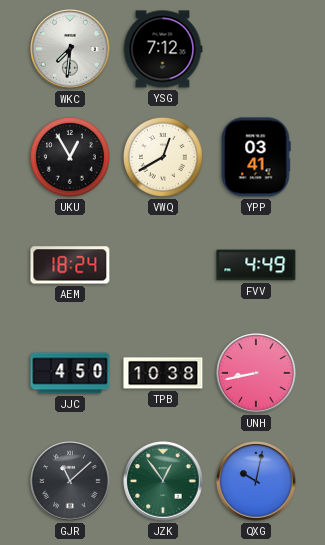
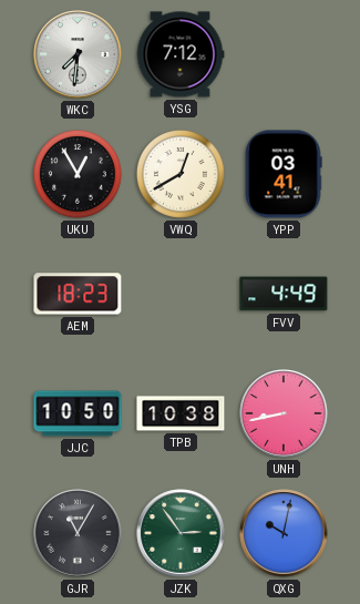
AEM: 18:24 -> 18:23
JJC: 4:50 -> 10:50
GJR: 11:08 -> 11:05
JZK: 12:54 -> 2:54
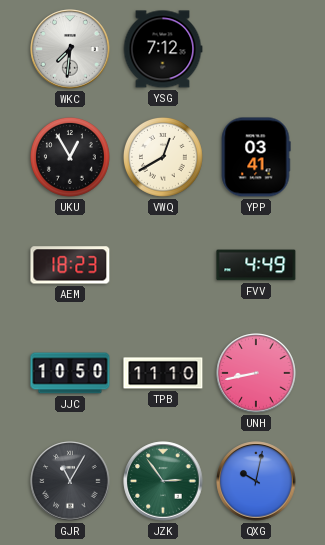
TPB: 10:38 -> 11:10
